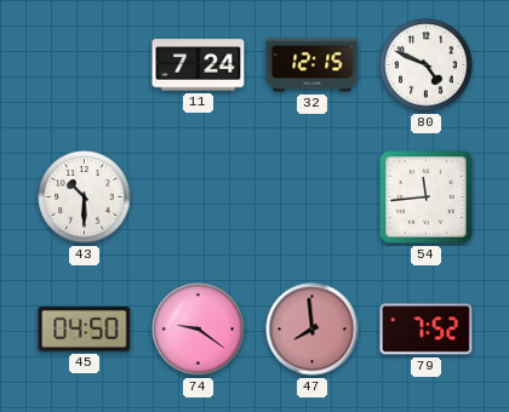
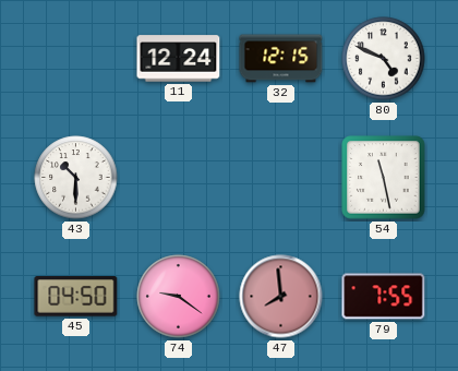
11: 7:24 -> 12:24
54: 11:44 -> 11:28
79: 7:52 -> 7:55
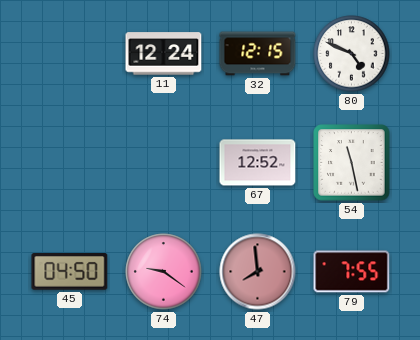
43: 10:30 -> none
67: none -> 12:52
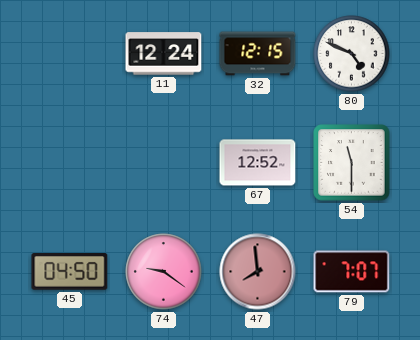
54: 11:28 -> 11:30
79: 7:55 -> 7:07
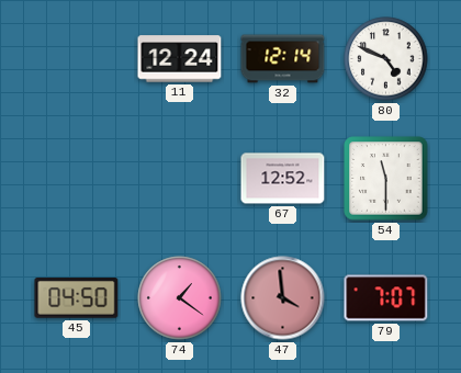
32: 12:15 -> 12:14
74: 9:21 -> 1:21
47: 7:59 -> 3:59
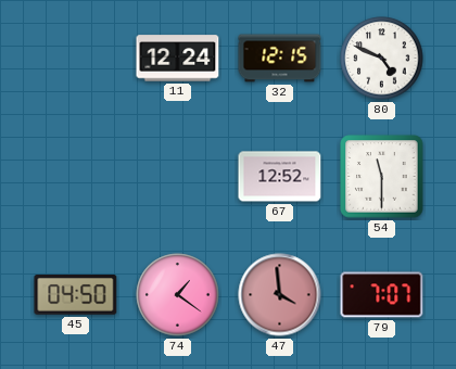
32: 12:14 -> 12:15
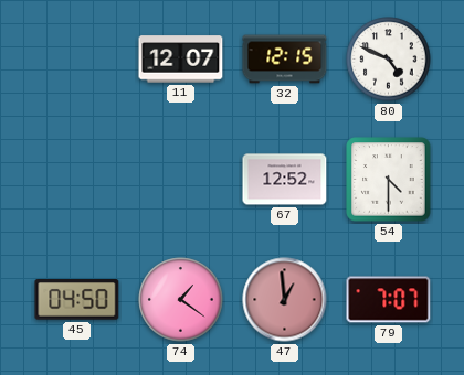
11: 12:24 -> 12:07
54: 11:30 -> 4:30
47: 3:59 -> 12:59
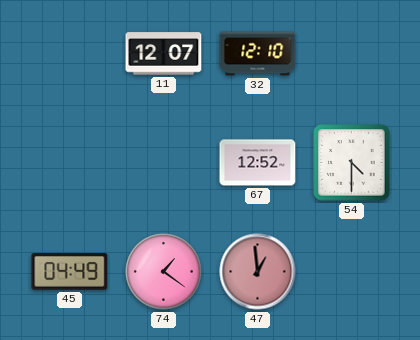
32: 12:15 -> 12:10
80: 4:49 -> none
45: 04:50 -> 04:49
79: 7:07 -> none
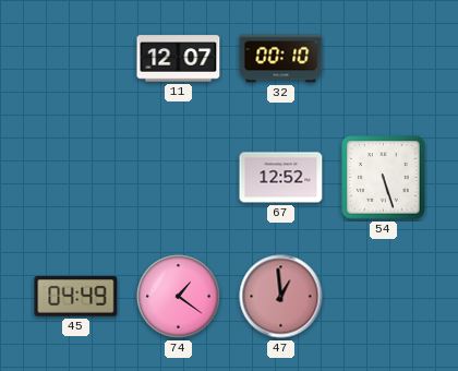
32: 12:10 -> 00:10
54: 4:30 -> 5:27
